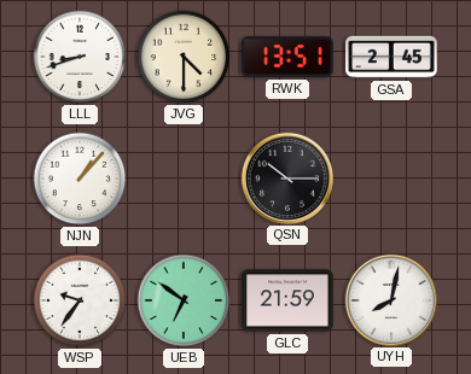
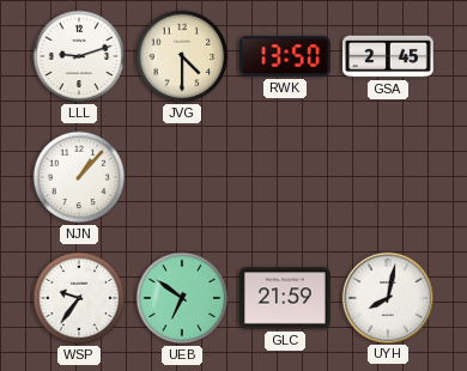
LLL: 8:42 -> 9:12
RWK: 13:51 -> 13:50
QSN: 10:15 -> none
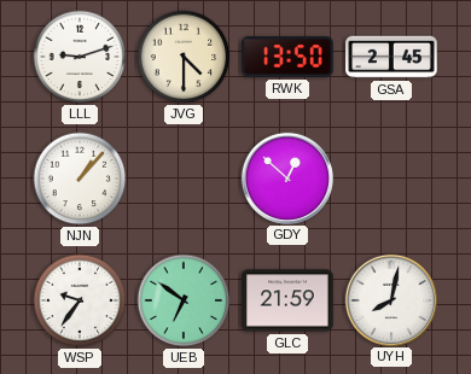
GDY: none -> 12:52
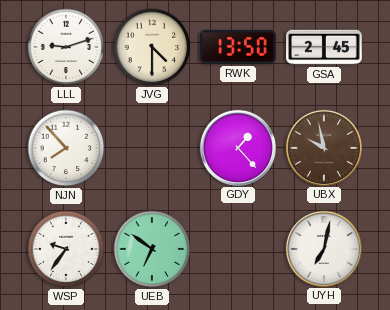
NJN: 1:07 -> 7:53
GDY: 12:52 -> 1:23
UBX: none -> 9:58
GLC: 21:59 -> none
UYH: 8:02 -> 7:02
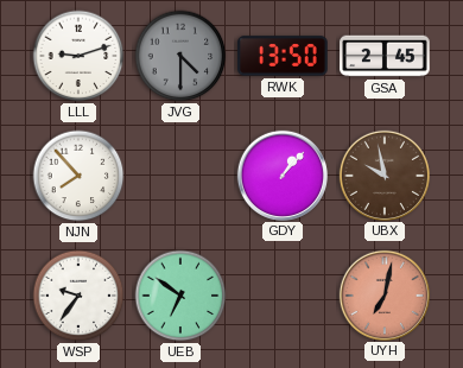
JVG dial: cream -> grey
GDY: 1:23 -> 1:07
UYH dial: white -> salmon
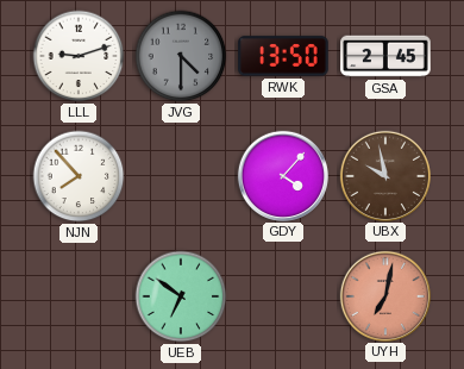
GDY: 1:07 -> 4:07
WSP: 9:36 -> none
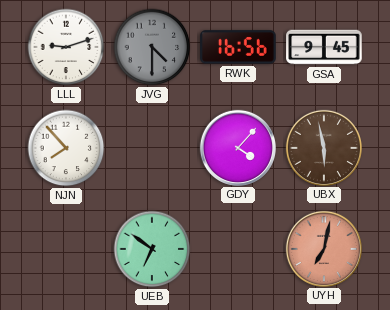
RWK: 13:50 -> 16:56
GSA: 2:45 -> 9:45
UBX: 9:58 -> 5:58
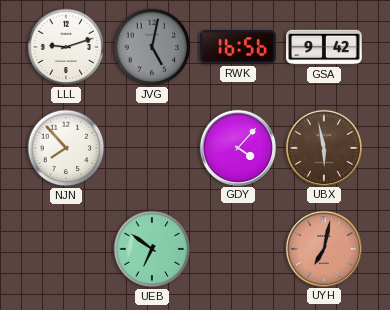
JVG: 4:30 -> 5:02
GSA: 9:45 -> 9:42
